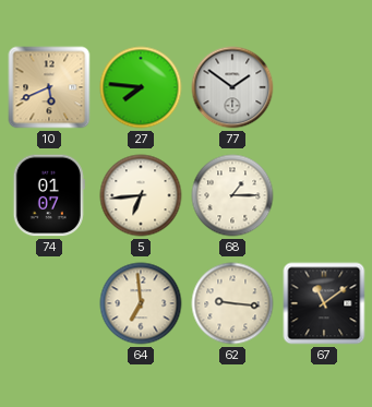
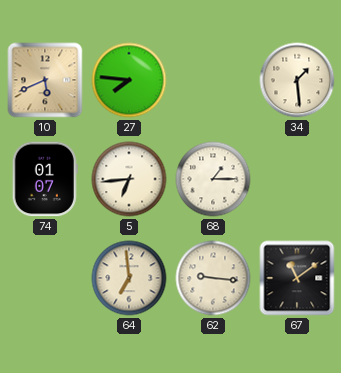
77: 1:51 -> none
34: none -> 1:29
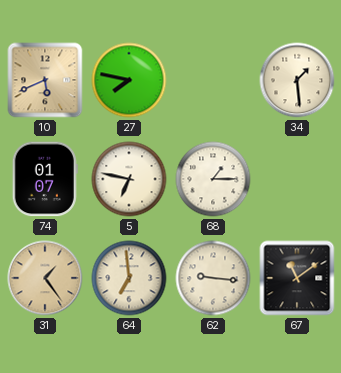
27: 7:46 -> 7:47
5: 6:44 -> 6:47
31: none -> 1:24
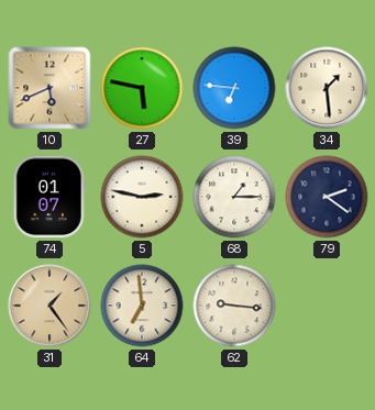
27: 7:47 -> 5:47
39: none -> 6:46
5: 6:47 -> 2:47
79: none -> 2:21
67: 11:09 -> none
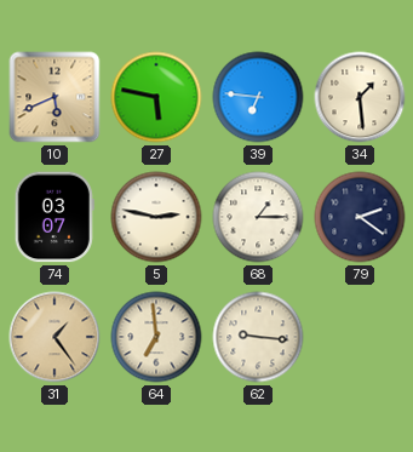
74: 01:07 -> 03:07
